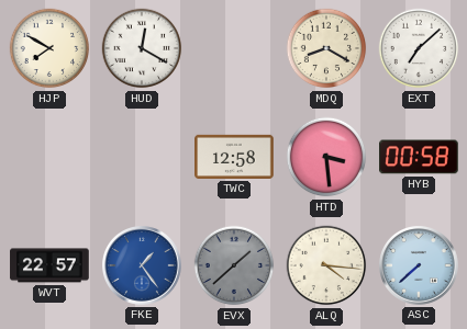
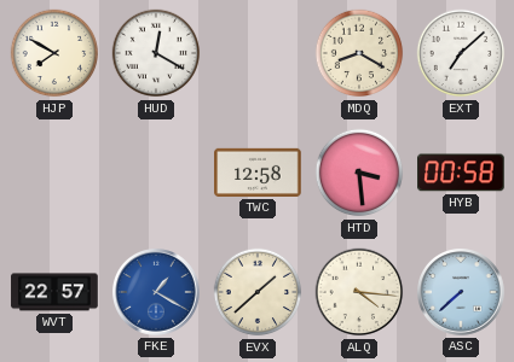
FKE: 1:24 -> 1:20
EVX dial: grey -> cream
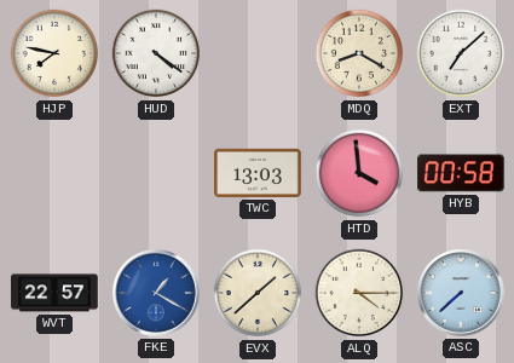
HJP: 7:50 -> 7:47
HUD: 12:20 -> 4:21
TWC: 12:58 -> 13:03
HTD: 3:29 -> 3:59
ALQ: 4:16 -> 4:15
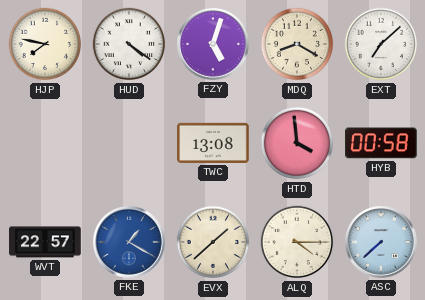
FZY: none -> 5:03
TWC: 13:03 -> 13:08
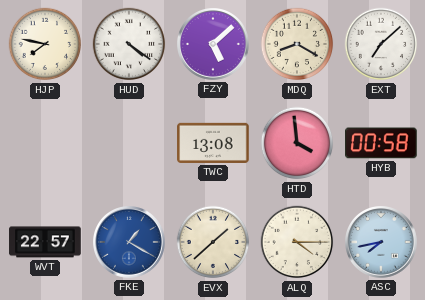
FZY: 5:03 -> 5:08
ASC: 7:38 -> 7:43
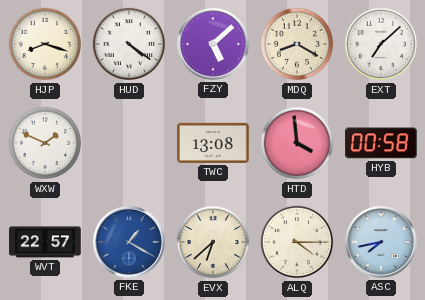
HJP: 7:47 -> 8:18
WXW: none -> 1:49
EVX: 1:38 -> 6:38
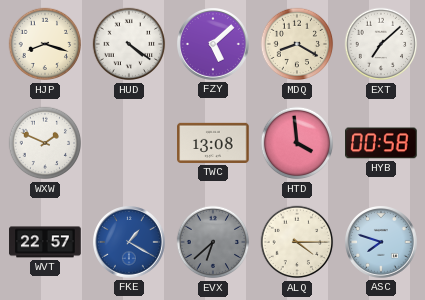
EVX dial: cream -> grey
ASC: 7:43 -> 7:48
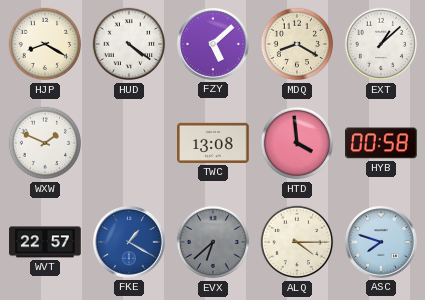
HJP: 8:18 -> 8:20
EXT: 7:08 -> 1:08
